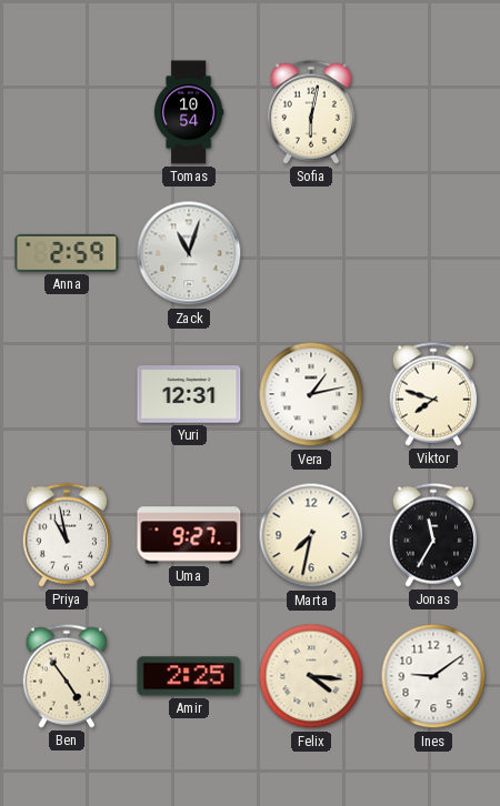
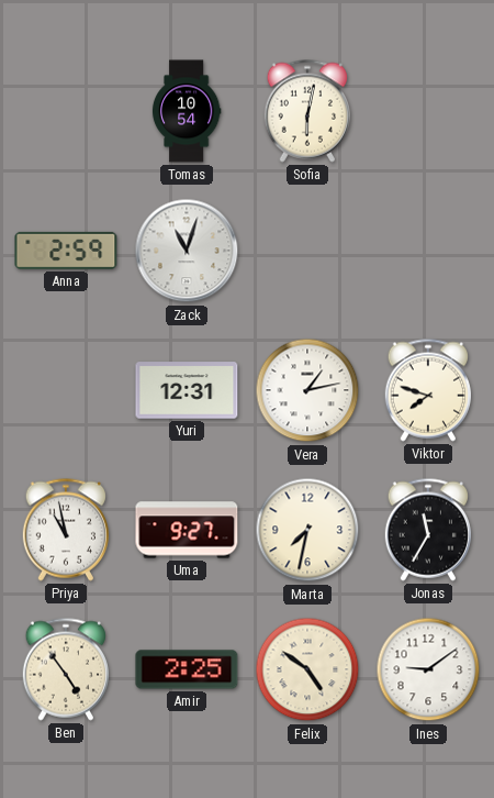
Felix: 4:16 -> 4:51
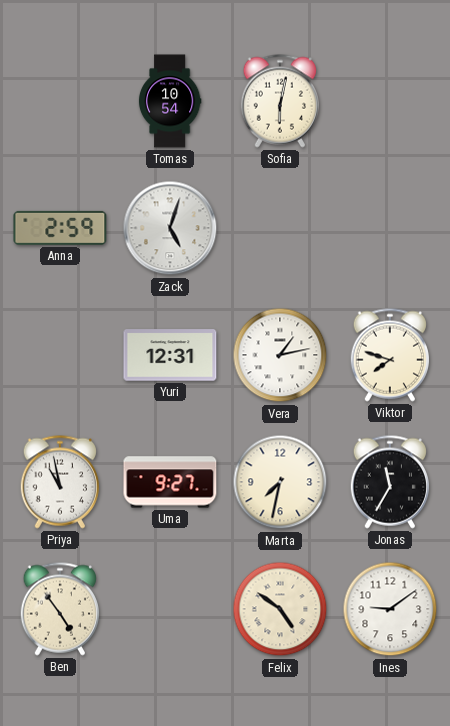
Zack: 11:03 -> 5:03
Amir: 2:25 -> none
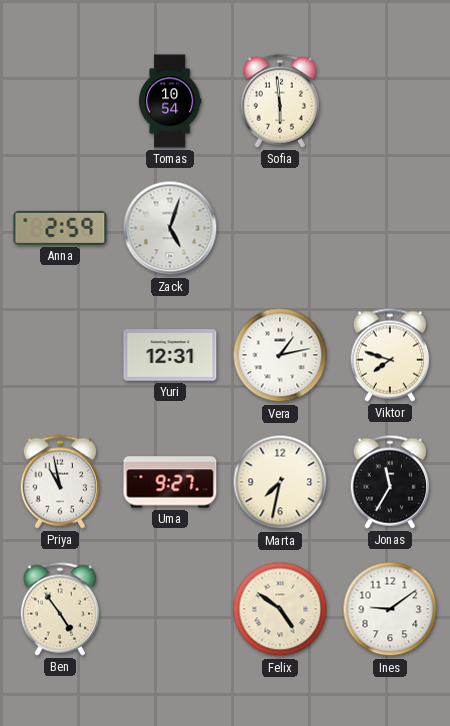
Sofia: 6:02 -> 5:59
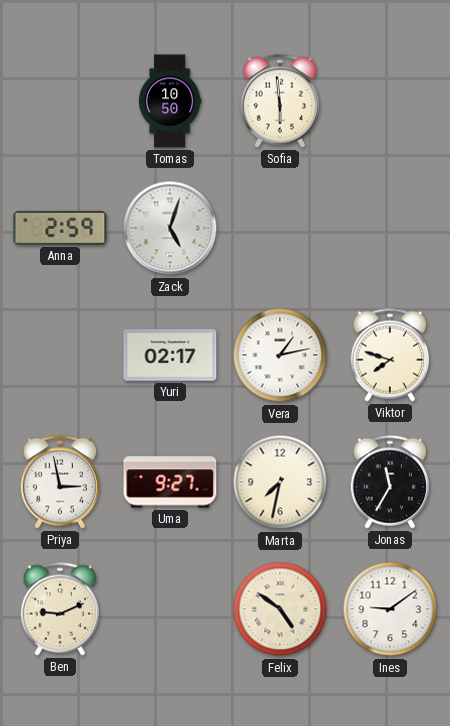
Tomas: 10:54 -> 10:50
Yuri: 12:31 -> 02:17
Priya: 10:58 -> 2:58
Ben: 4:54 -> 9:11
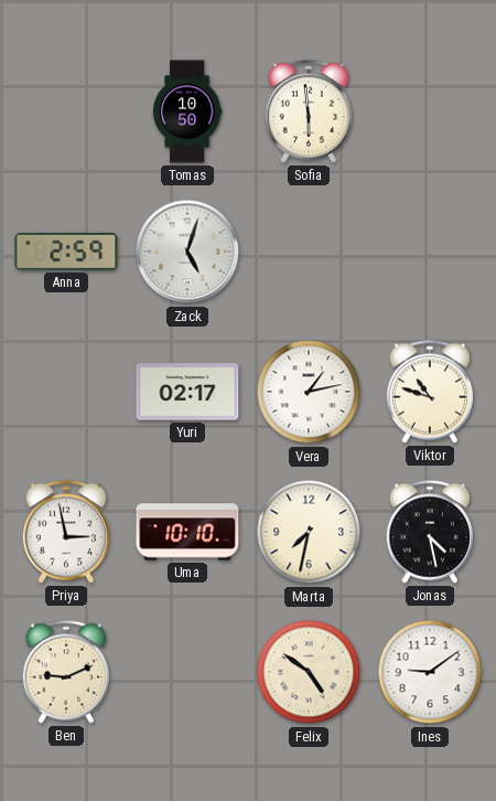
Viktor: 7:48 -> 10:48
Uma: 9:27 -> 10:10
Jonas: 11:35 -> 4:28
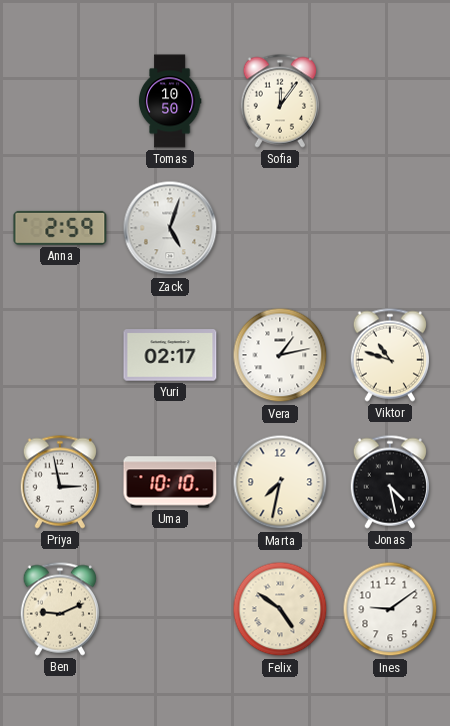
Sofia: 5:59 -> 12:06
